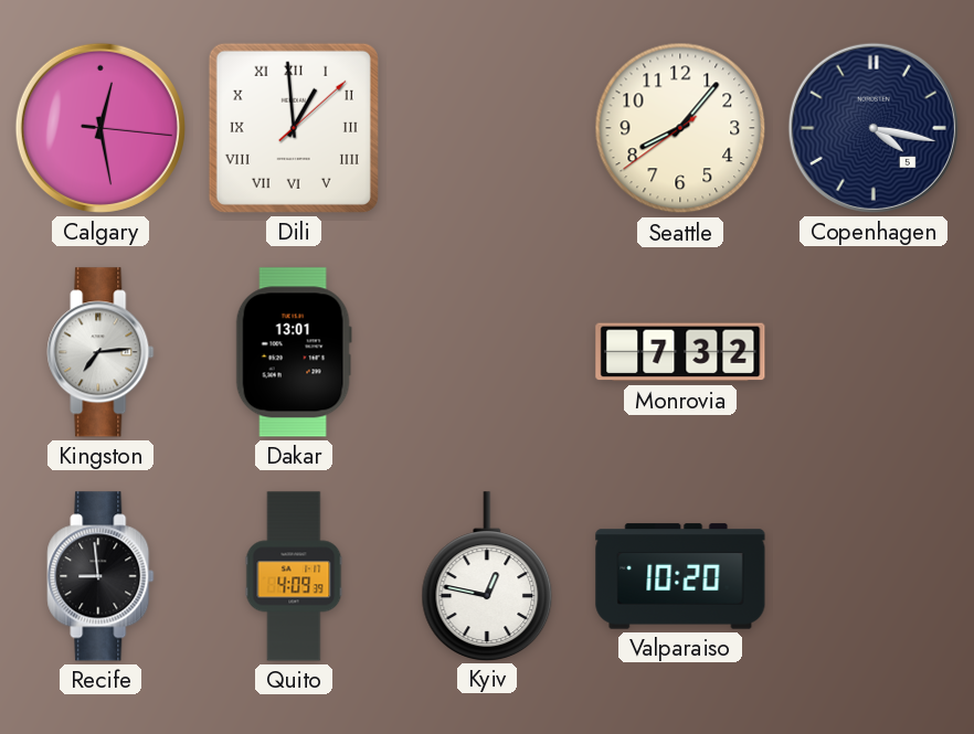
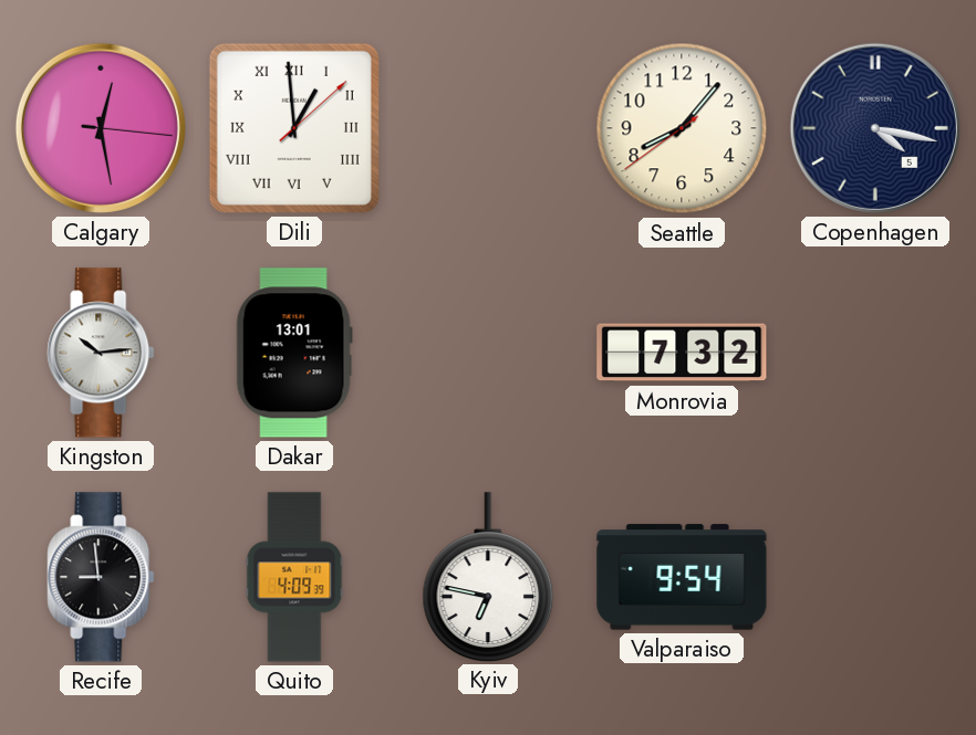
Kingston: 7:14 -> 10:14
Kyiv: 12:47 -> 6:47
Valparaiso: 10:20 -> 9:54
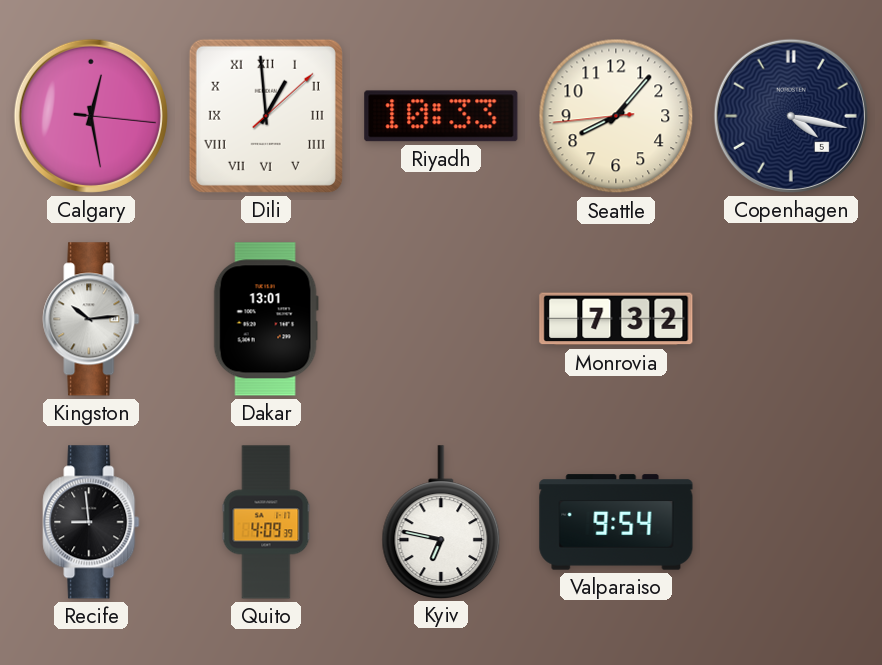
Riyadh: none -> 10:33
Seattle: 8:06:39 -> 8:06:44
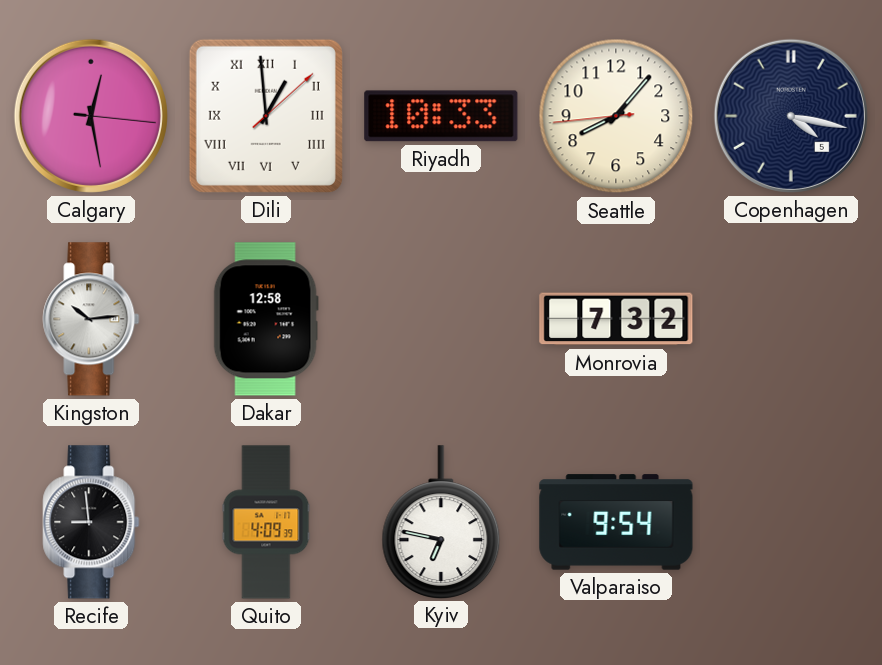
Dakar: 13:01 -> 12:58
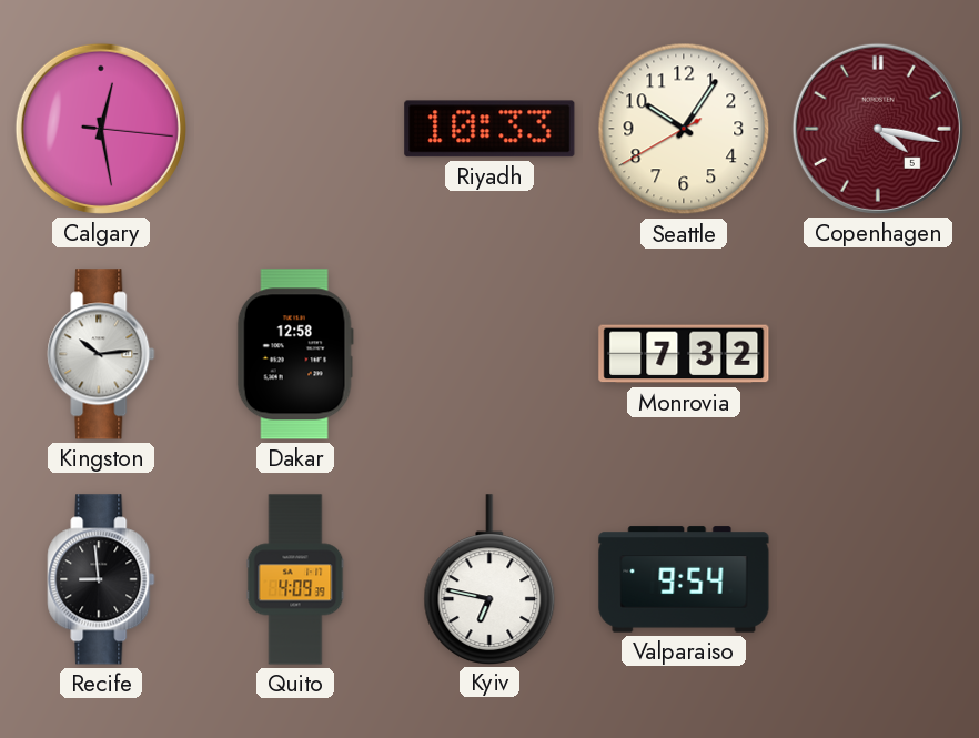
Dili: 12:59 -> none
Seattle: 8:06 -> 10:05
Copenhagen dial: navy -> burgundy
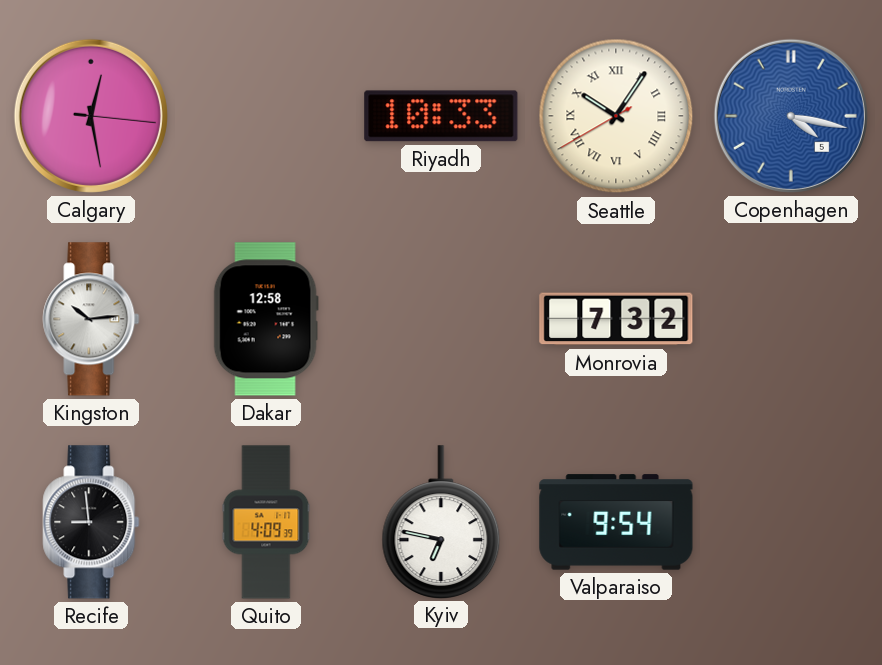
Seattle numerals: Arabic -> Roman
Copenhagen dial: burgundy -> blue
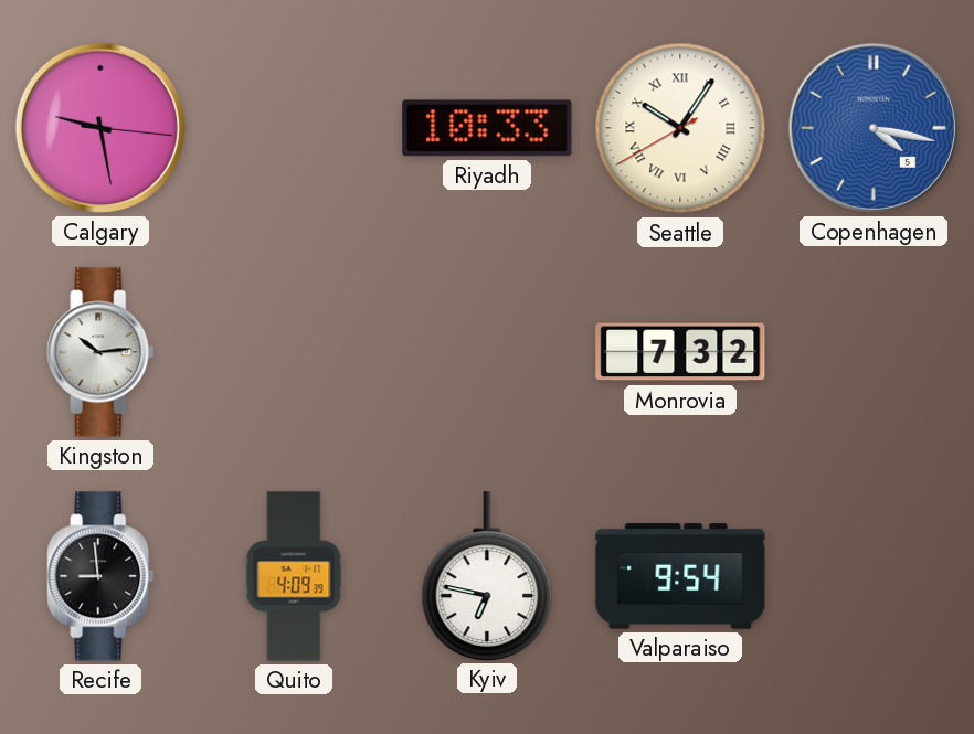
Calgary: 12:28 -> 9:28
Dakar: 12:58 -> none
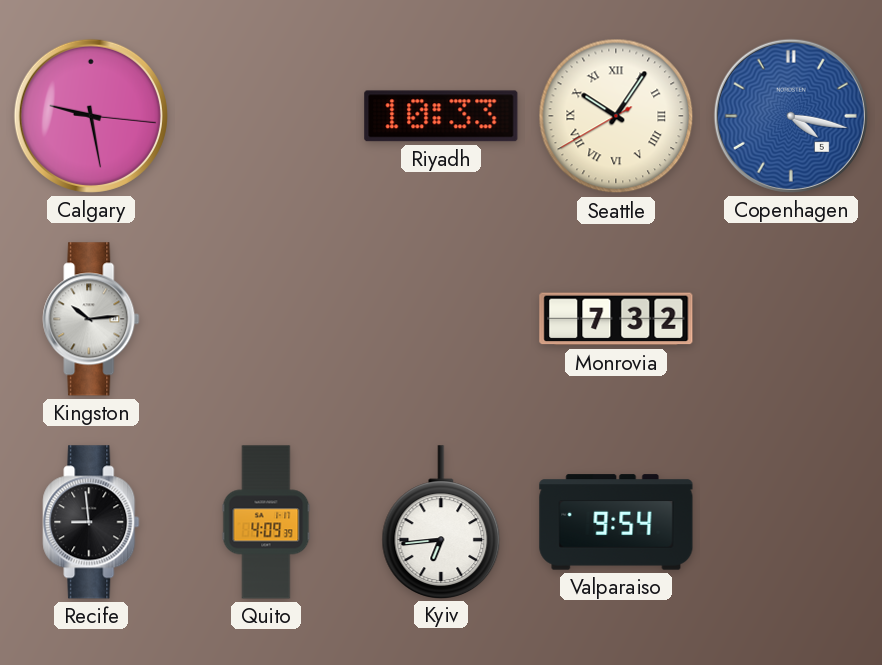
Kyiv: 6:47 -> 6:44
